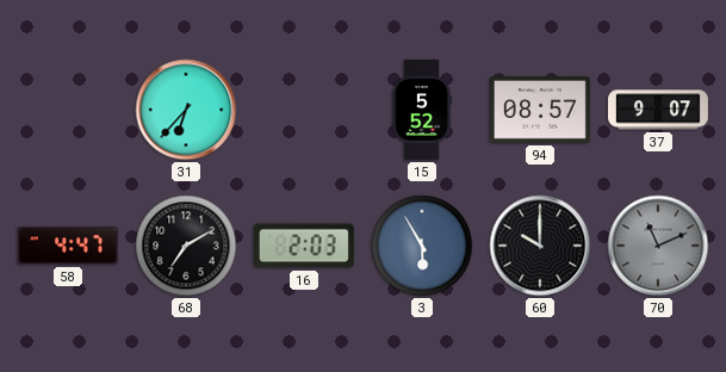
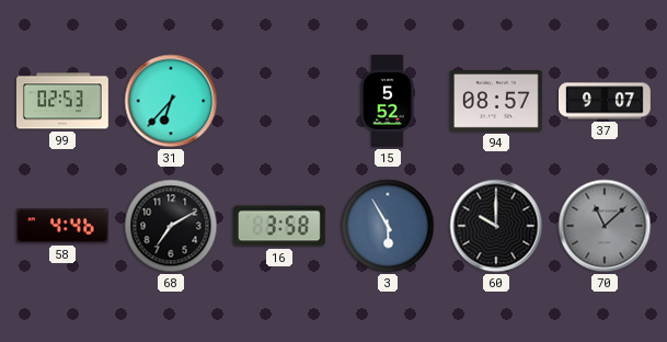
99: none -> 02:53
58: 4:47 -> 4:46
16: 2:03 -> 3:58
70: 11:11 -> 11:08
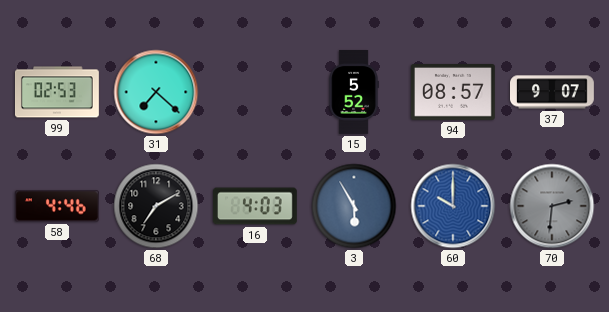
31: 6:37 -> 7:22
16: 3:58 -> 4:03
60 dial: black -> blue
70: 11:08 -> 2:31
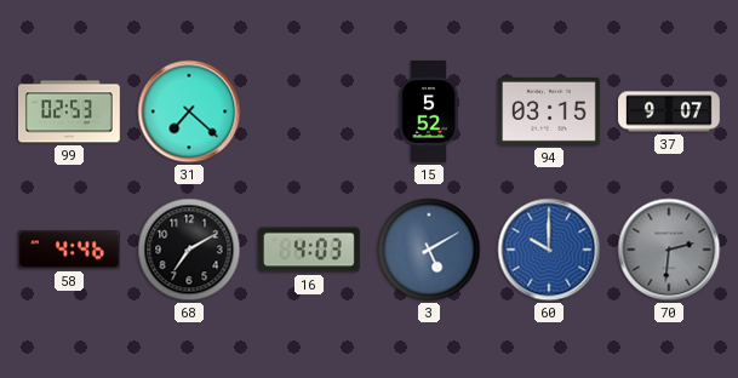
94: 08:57 -> 03:15
3: 5:55 -> 5:10
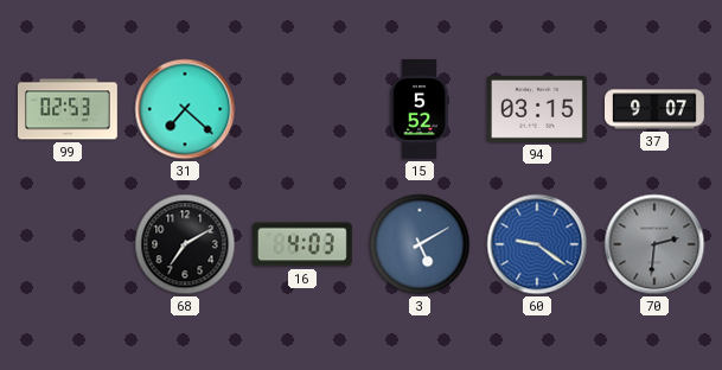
58: 4:46 -> none
60: 10:00 -> 9:21
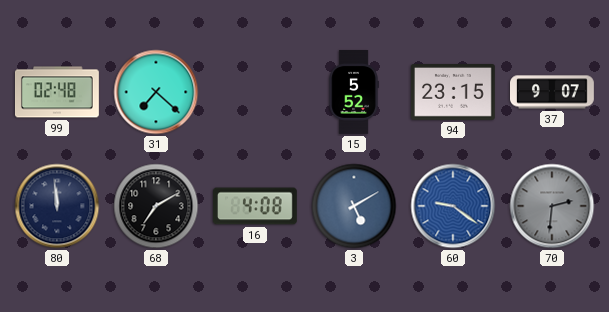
99: 02:53 -> 02:48
94: 03:15 -> 23:15
80: none -> 11:59
16: 4:03 -> 4:08
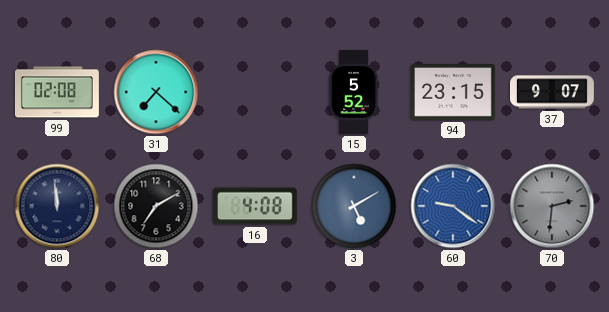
99: 02:48 -> 02:08
